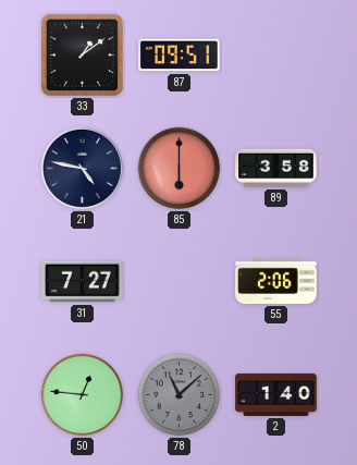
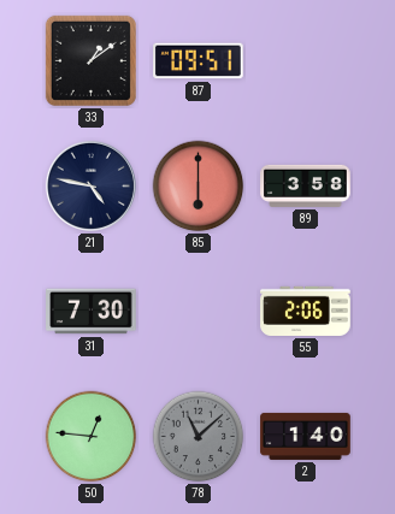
31: 7:27 -> 7:30
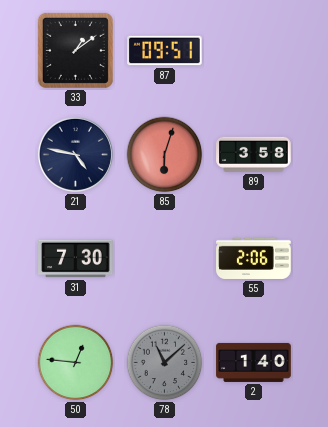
85: 6:00 -> 6:03
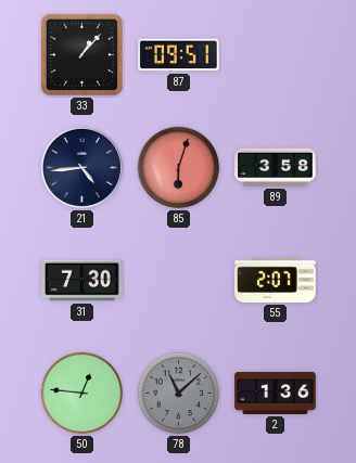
33: 1:09 -> 1:07
21: 4:47 -> 4:44
55: 2:06 -> 2:07
2: 1:40 -> 1:36
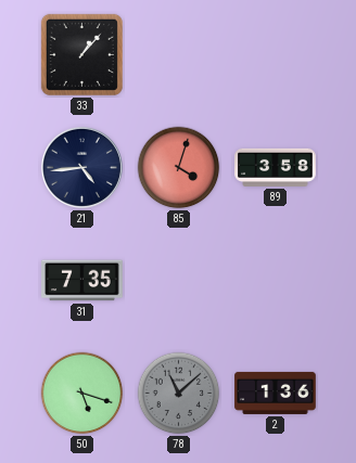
87: 09:51 -> none
85: 6:03 -> 4:03
31: 7:30 -> 7:35
55: 2:07 -> none
50: 12:46 -> 5:18
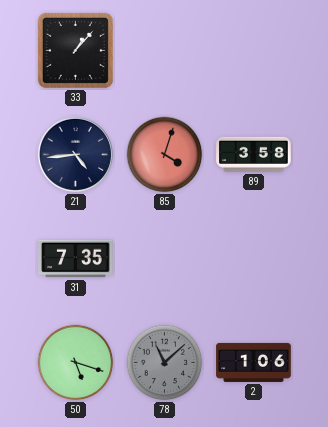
2: 1:36 -> 1:06
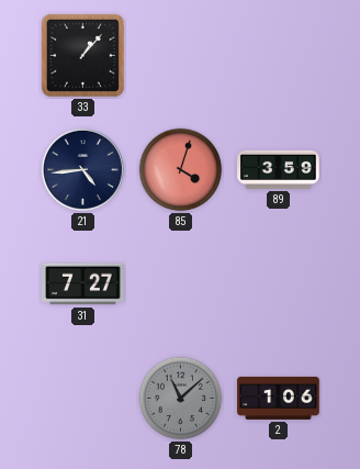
89: 3:58 -> 3:59
31: 7:35 -> 7:27
50: 5:18 -> none
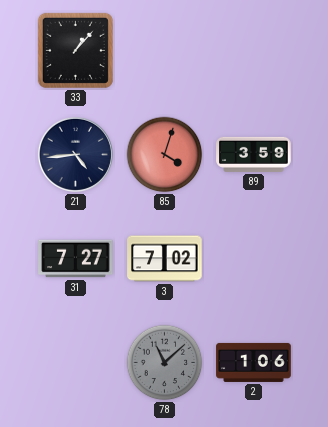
3: none -> 7:02
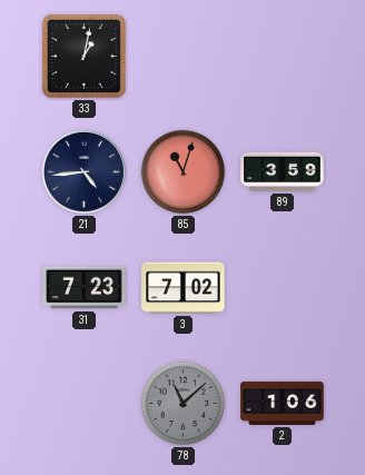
33: 1:07 -> 1:02
85: 4:03 -> 11:03
31: 7:27 -> 7:23
